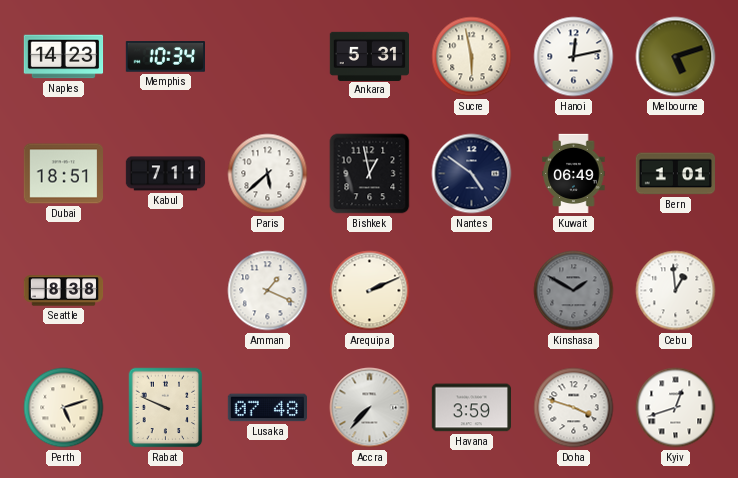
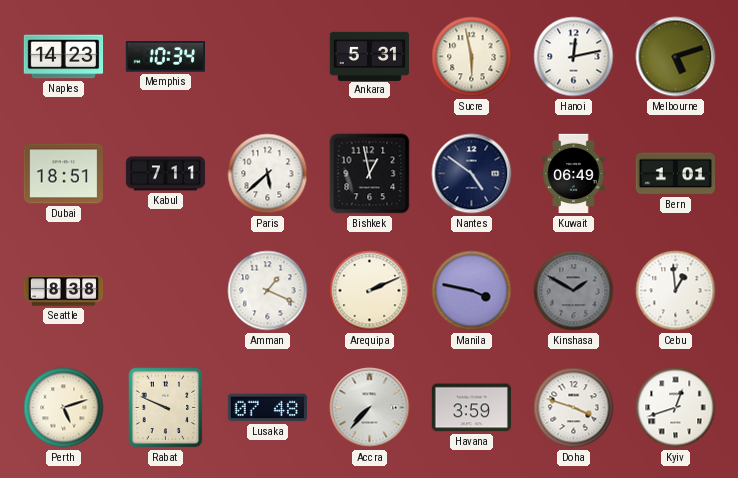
Manila: none -> 3:47
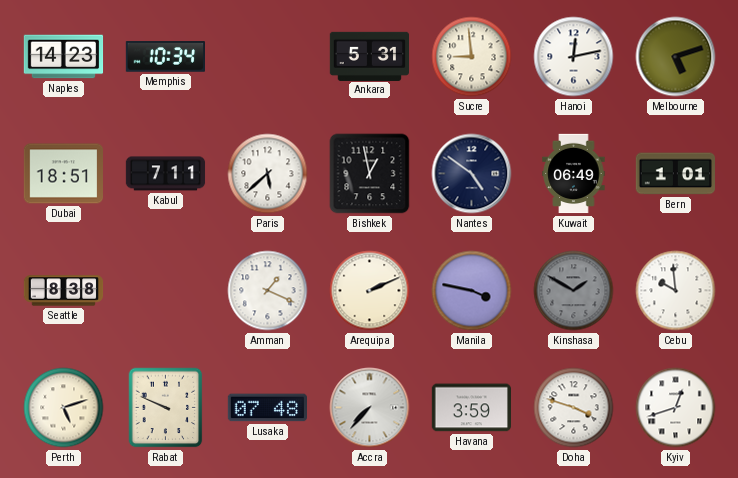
Sucre: 5:58 -> 8:59
Cebu: 12:59 -> 9:59
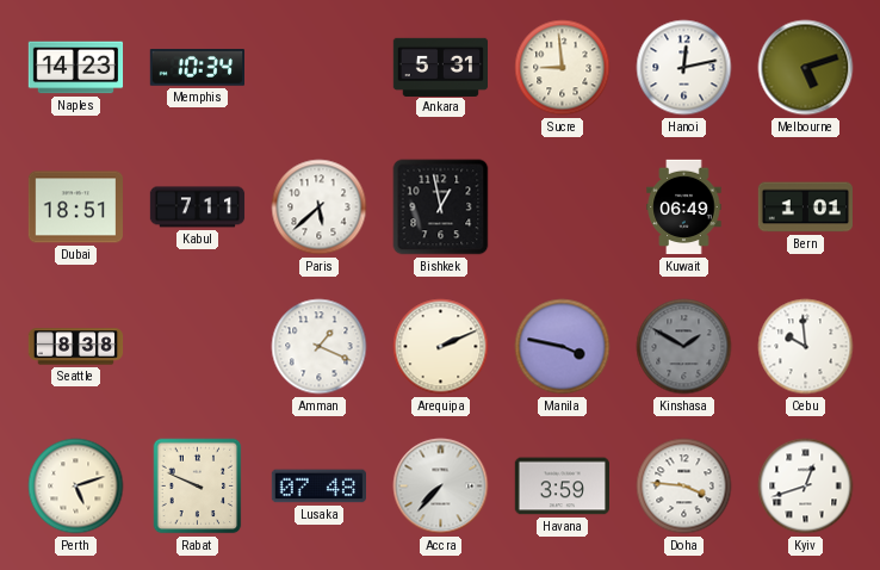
Nantes: 4:51 -> none
Doha: 3:48 -> 3:46
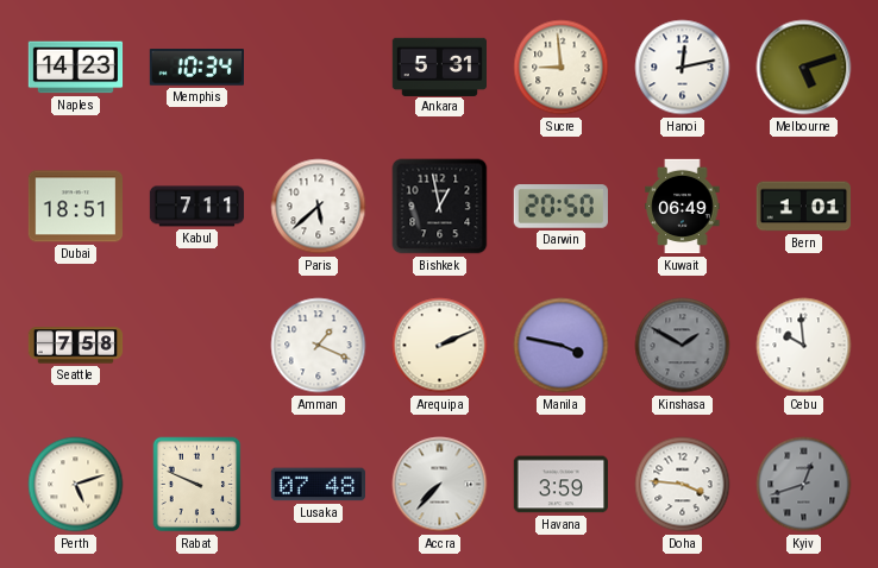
Darwin: none -> 20:50
Seattle: 8:38 -> 7:58
Kyiv dial: white -> grey
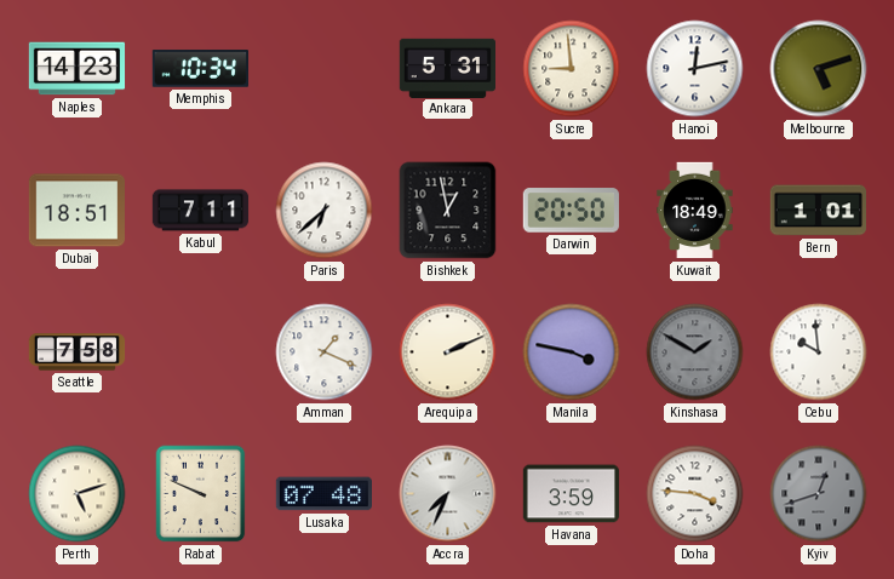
Paris: 5:38 -> 6:38
Kuwait: 06:49 -> 18:49
Accra: 7:37 -> 7:34
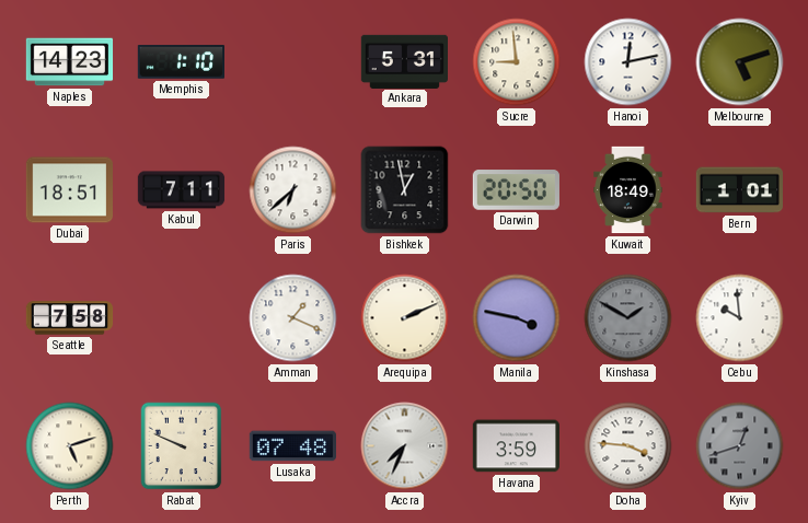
Memphis: 10:34 -> 1:10
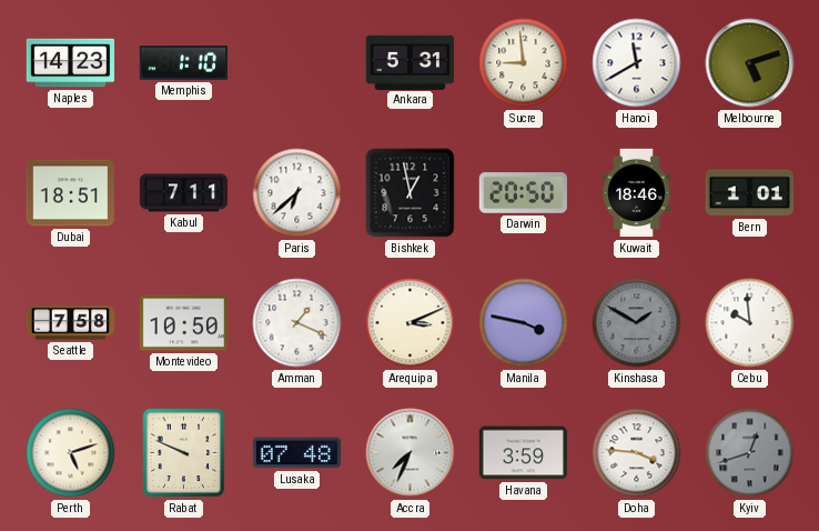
Hanoi: 12:13 -> 11:40
Kuwait: 18:49 -> 18:46
Montevideo: none -> 10:50
Arequipa: 2:11 -> 3:11
